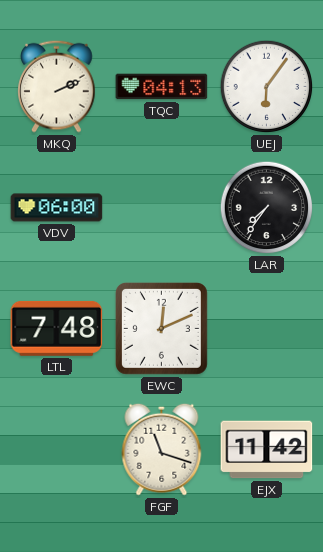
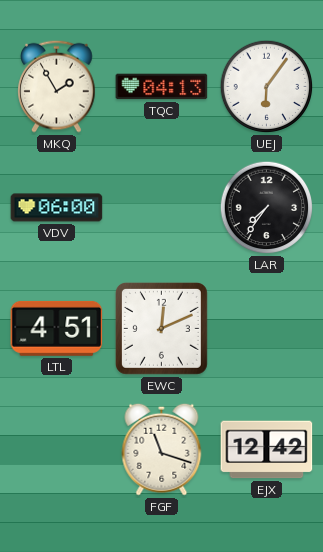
MKQ: 2:11 -> 1:55
LTL: 7:48 -> 4:51
EJX: 11:42 -> 12:42
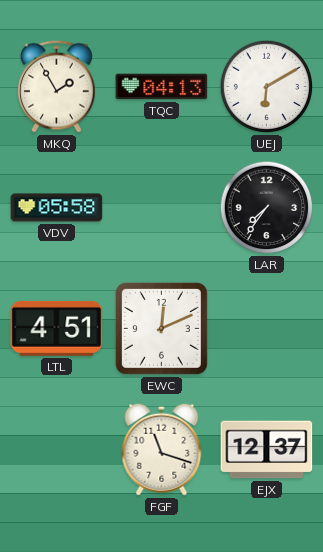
UEJ: 6:06 -> 6:10
VDV: 06:00 -> 05:58
EJX: 12:42 -> 12:37
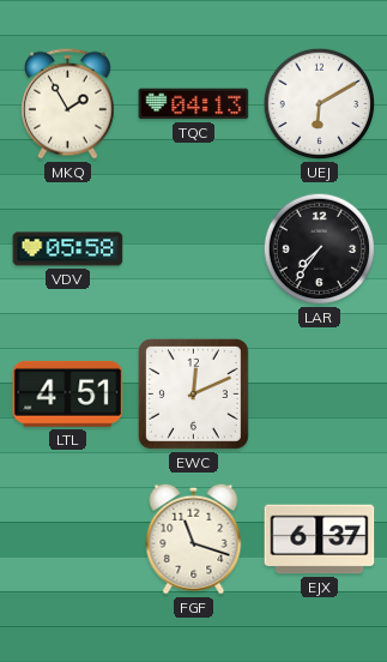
EJX: 12:37 -> 6:37
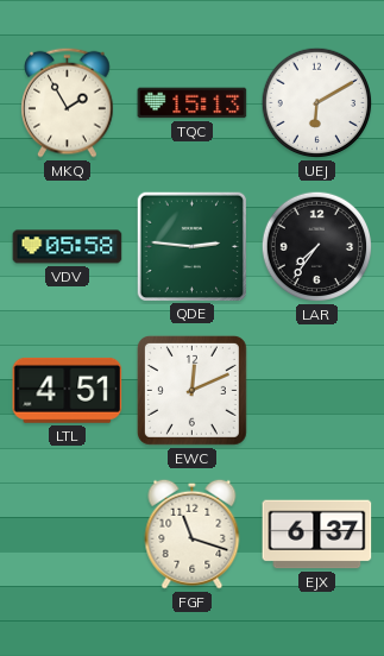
TQC: 04:13 -> 15:13
QDE: none -> 2:46
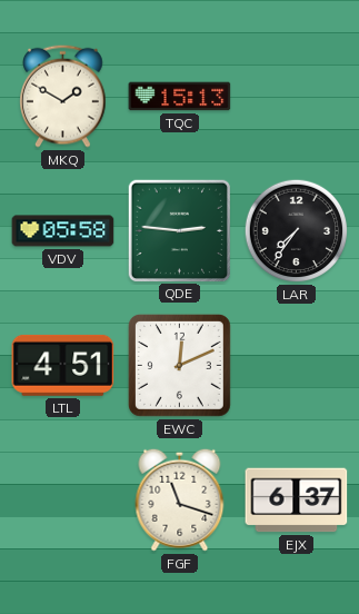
MKQ: 1:55 -> 1:50
UEJ: 6:10 -> none
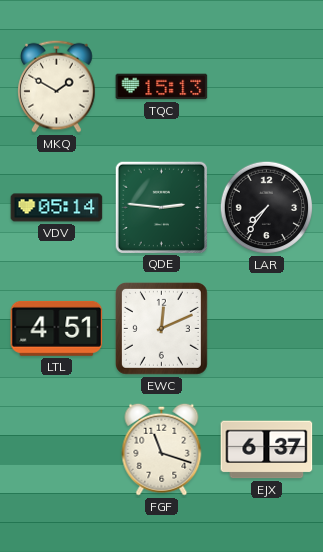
VDV: 05:58 -> 05:14
